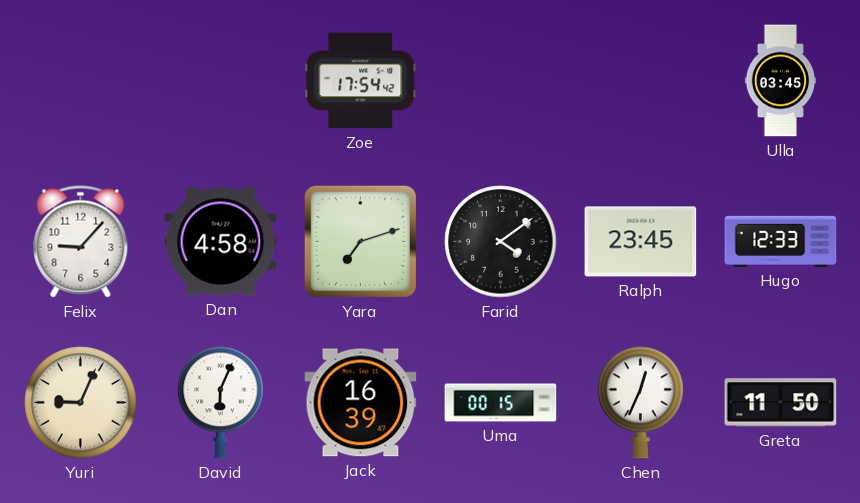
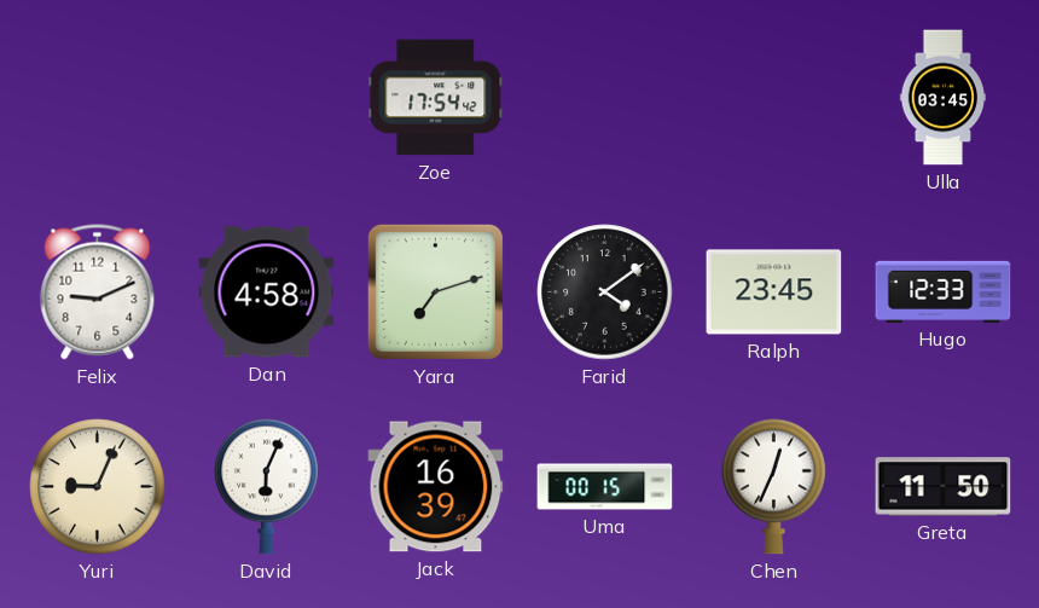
Felix: 9:07 -> 9:11
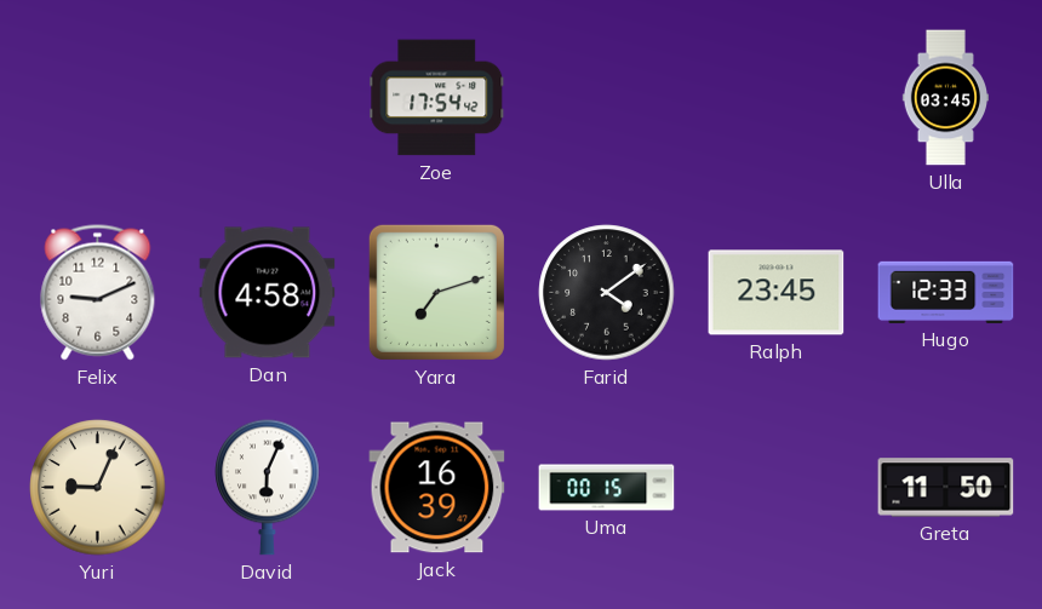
Chen: 12:34 -> none
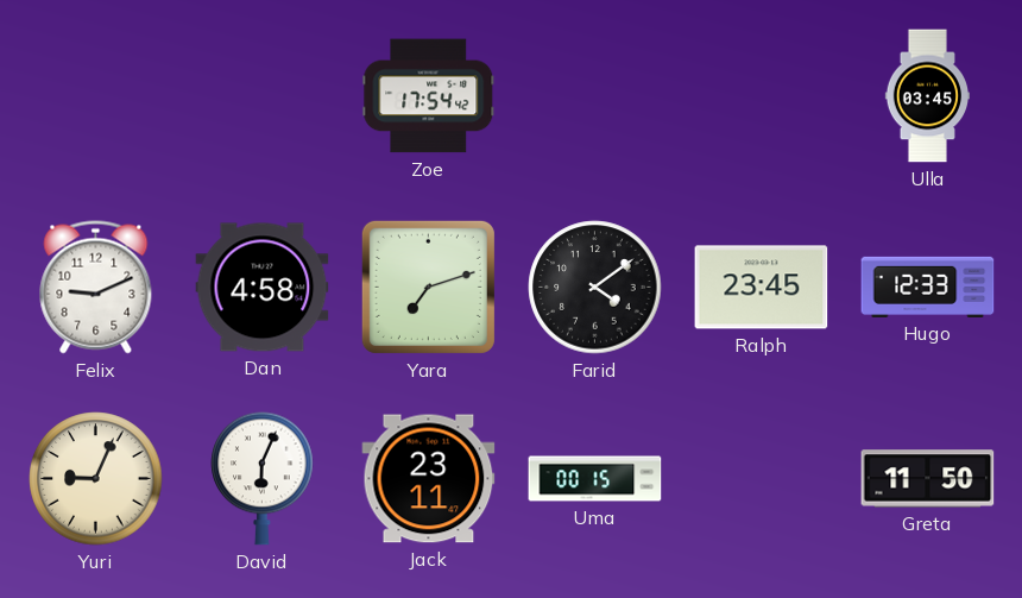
Jack: 16:39 -> 23:11
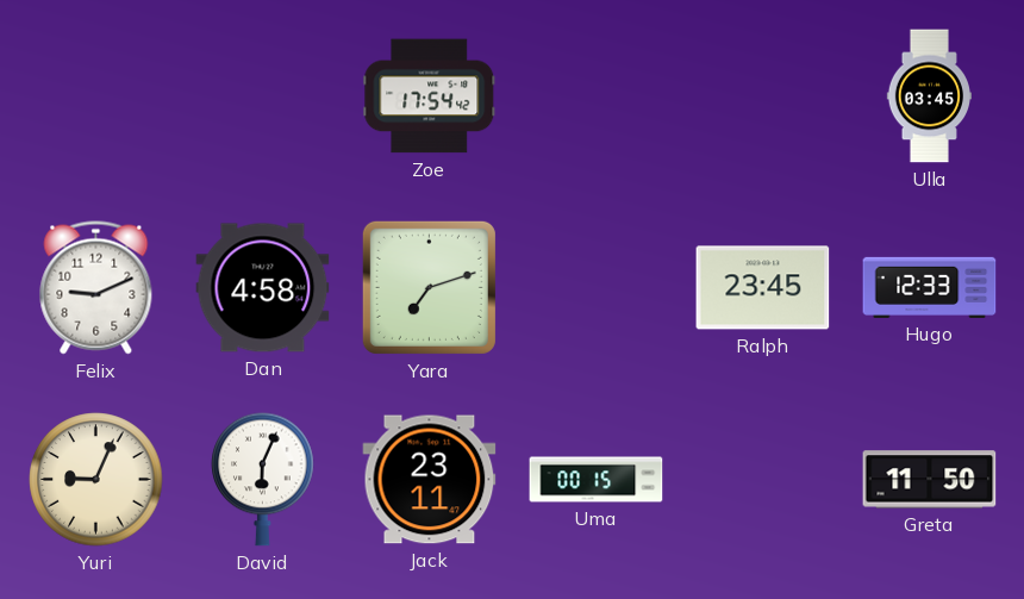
Farid: 4:09 -> none
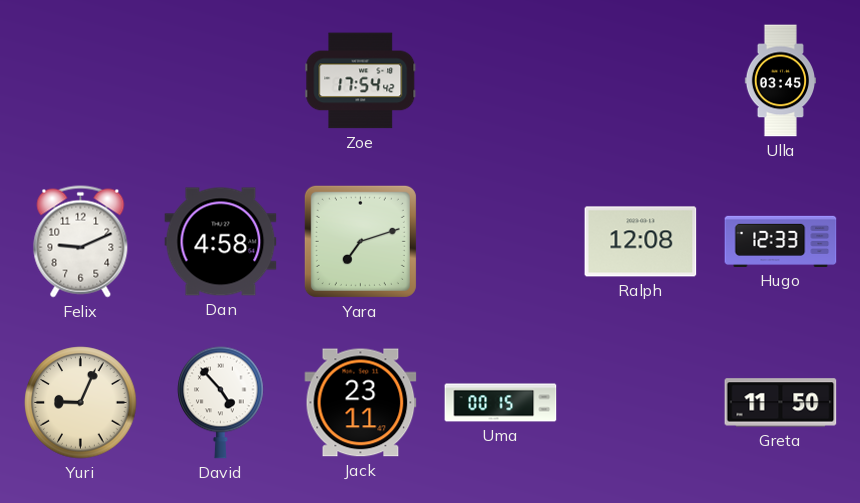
Ralph: 23:45 -> 12:08
David: 6:04 -> 4:53
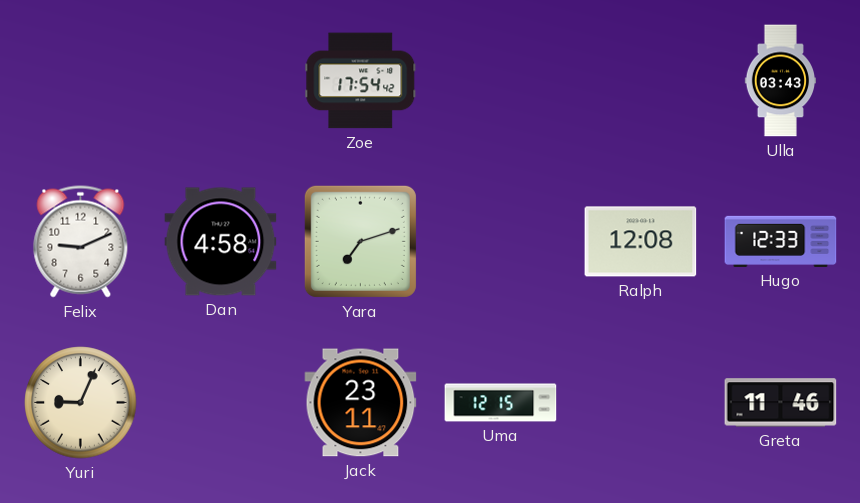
Ulla: 03:45 -> 03:43
David: 4:53 -> none
Uma: 00:15 -> 12:15
Greta: 11:50 -> 11:46
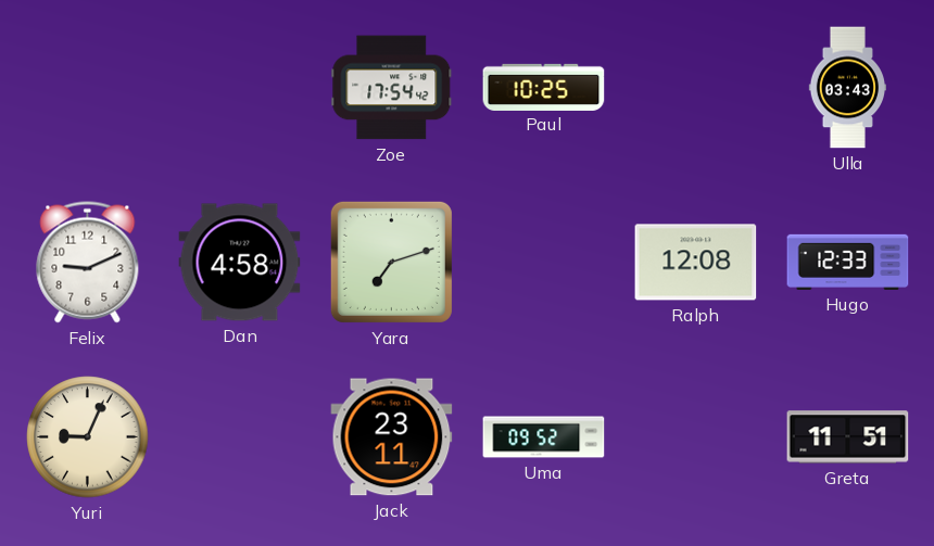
Paul: none -> 10:25
Uma: 12:15 -> 09:52
Greta: 11:46 -> 11:51
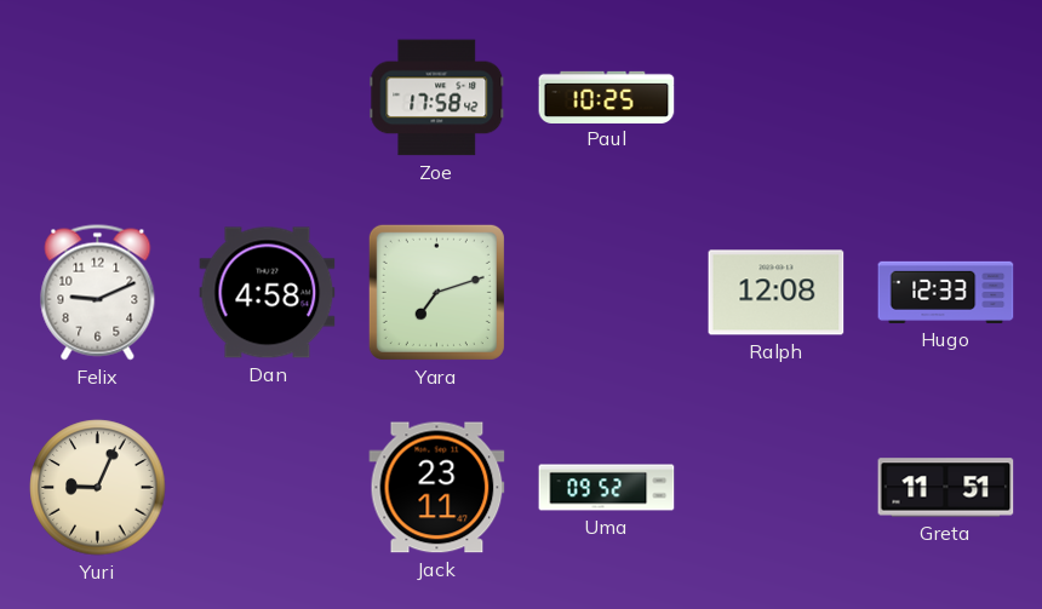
Zoe: 17:54 -> 17:58
Ulla: 03:43 -> none
